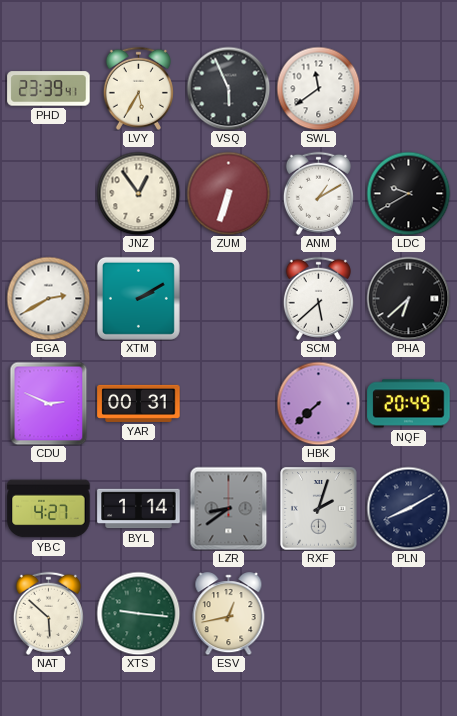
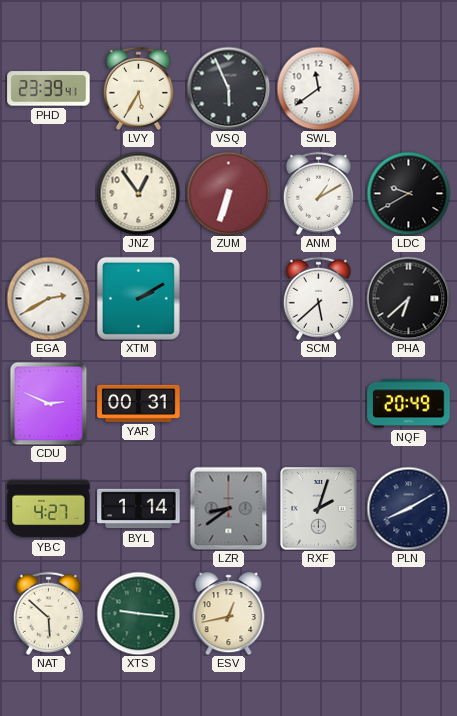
HBK: 7:38 -> none
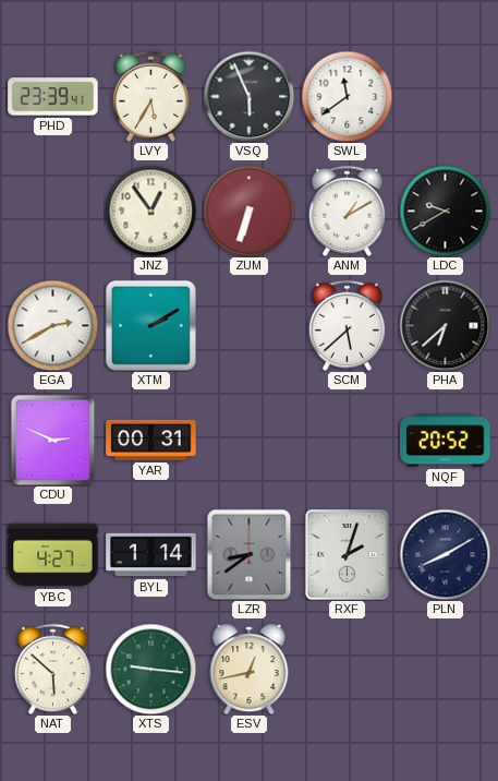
NQF: 20:49 -> 20:52
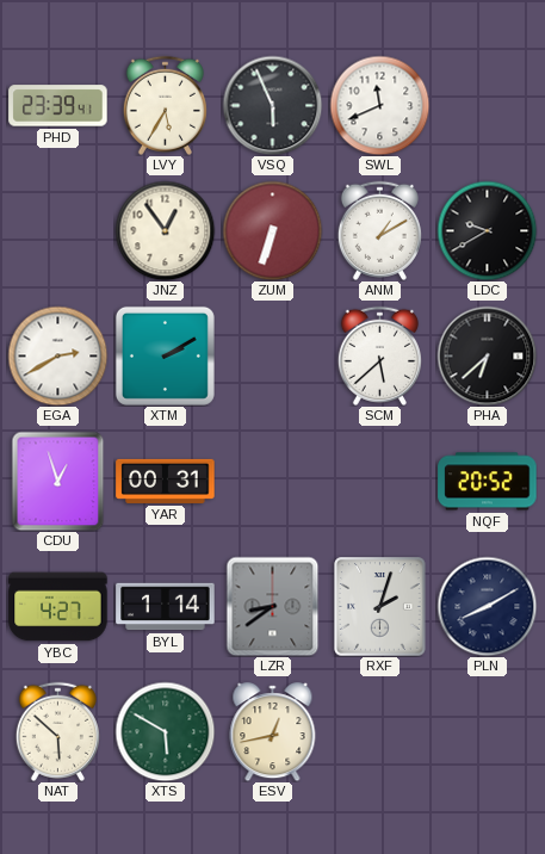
SWL: 11:39 -> 11:41
CDU: 2:49 -> 12:57
XTS: 9:16 -> 5:50
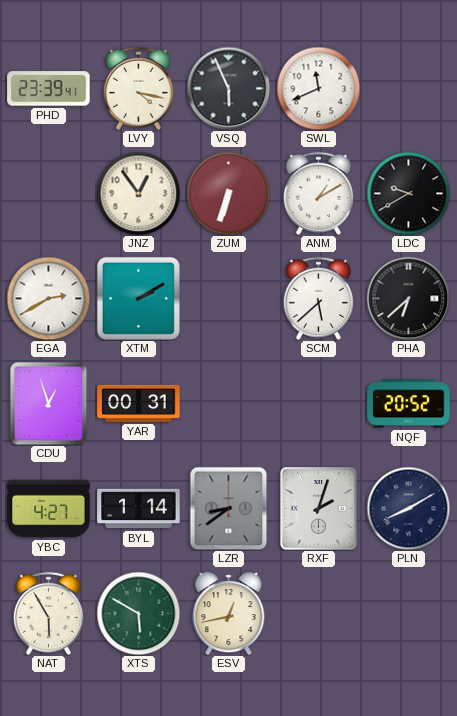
LVY: 5:35 -> 4:17
NAT: 5:52 -> 5:55
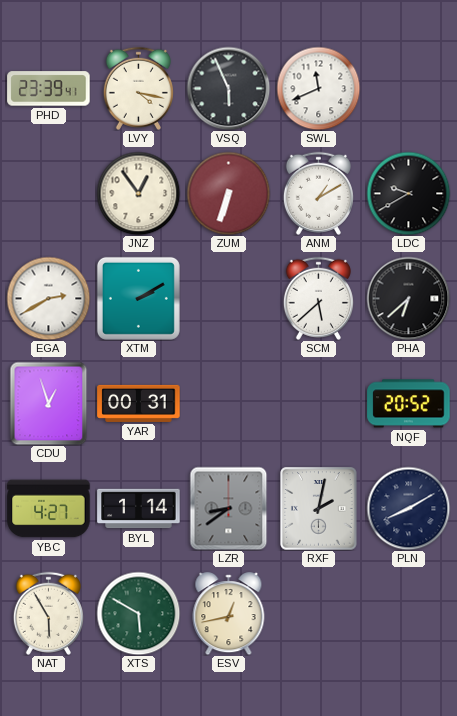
RXF: 2:03 -> 2:02
